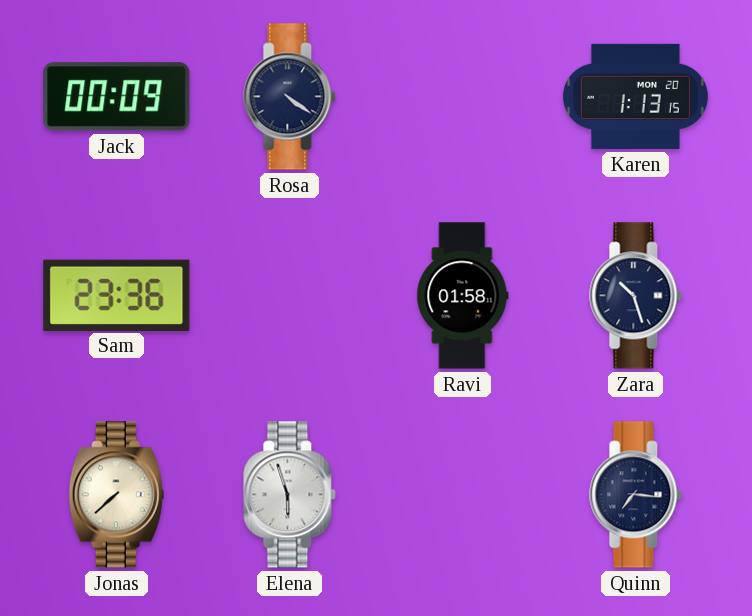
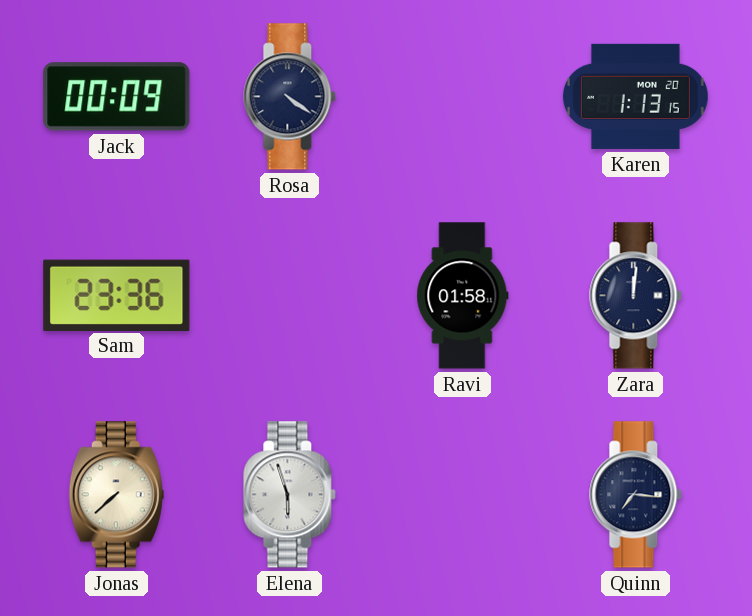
Zara: 10:27 -> 12:01
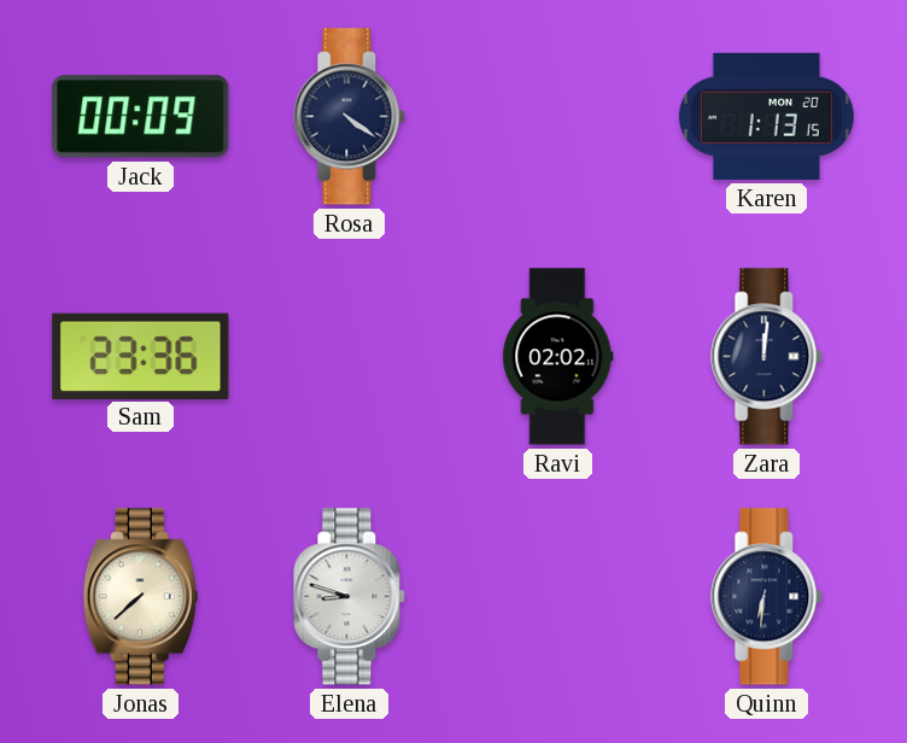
Ravi: 01:58 -> 02:02
Elena: 5:57 -> 8:48
Quinn: 7:16 -> 6:31
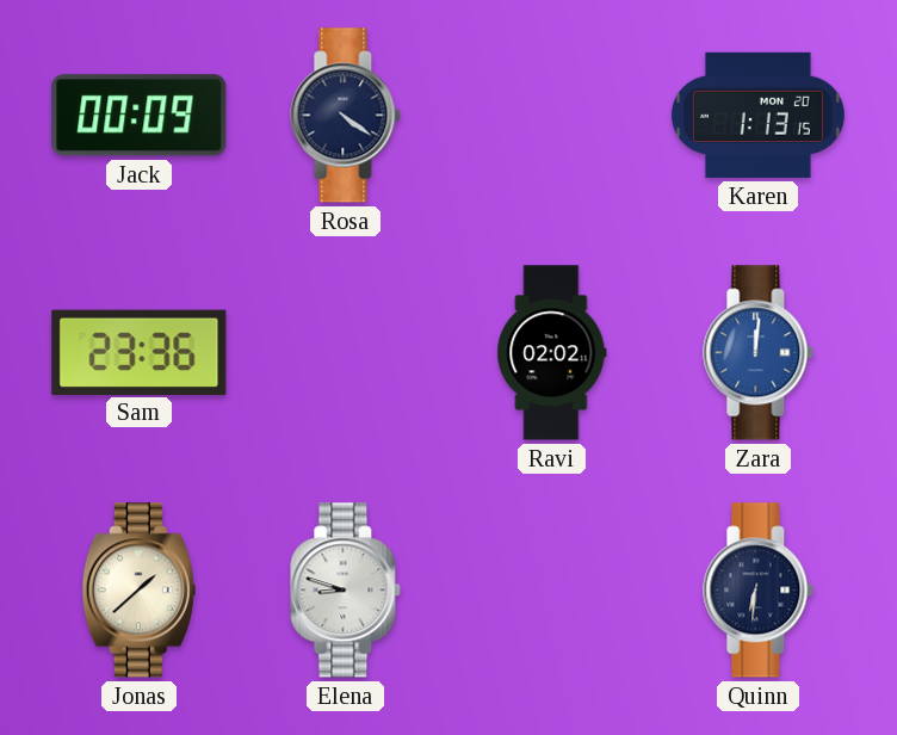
Zara dial: navy -> blue
Jonas: 7:38 -> 1:38
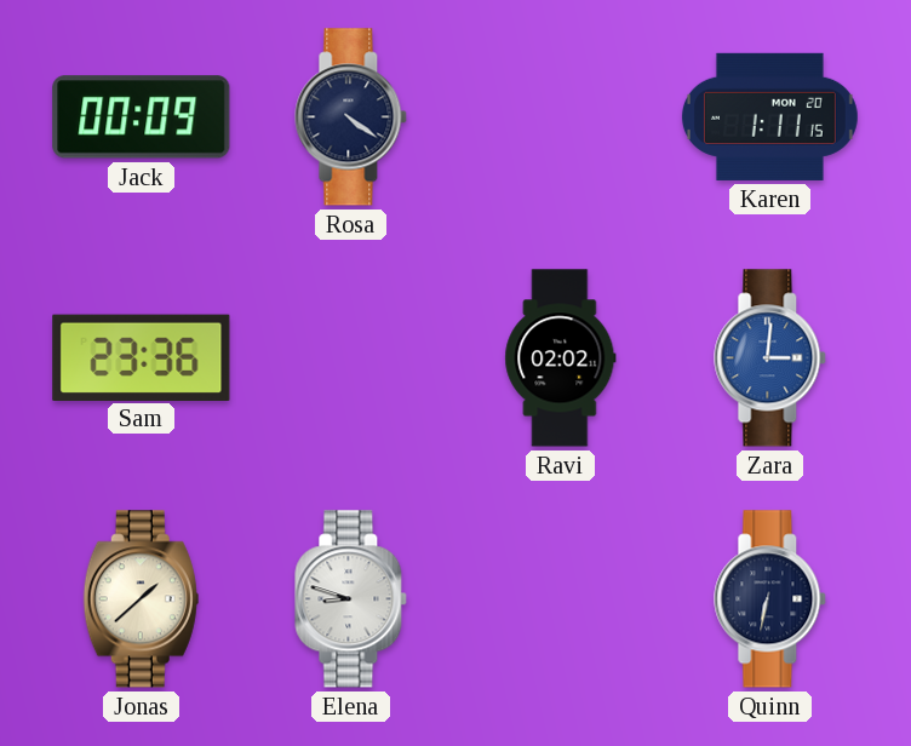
Karen: 1:13 -> 1:11
Zara: 12:01 -> 3:01
Quinn: 6:31 -> 6:32
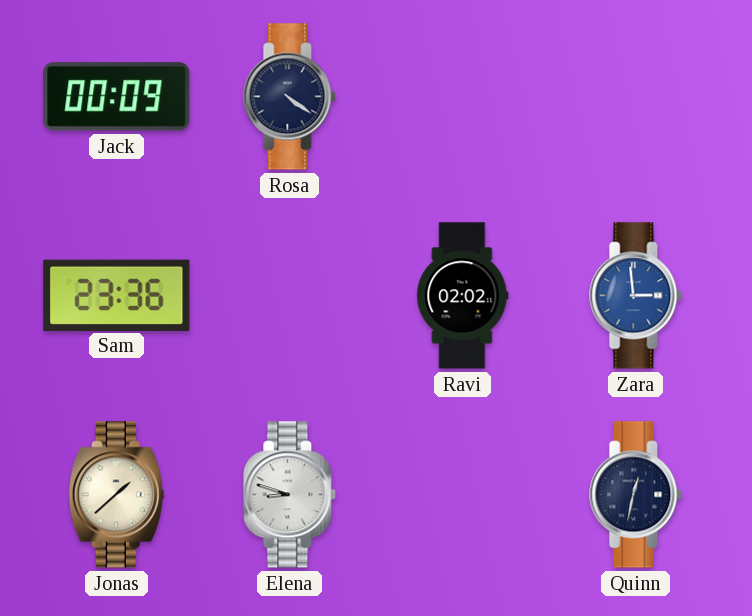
Karen: 1:11 -> none
Zara: 3:01 -> 2:59
Quinn: 6:32 -> 12:32
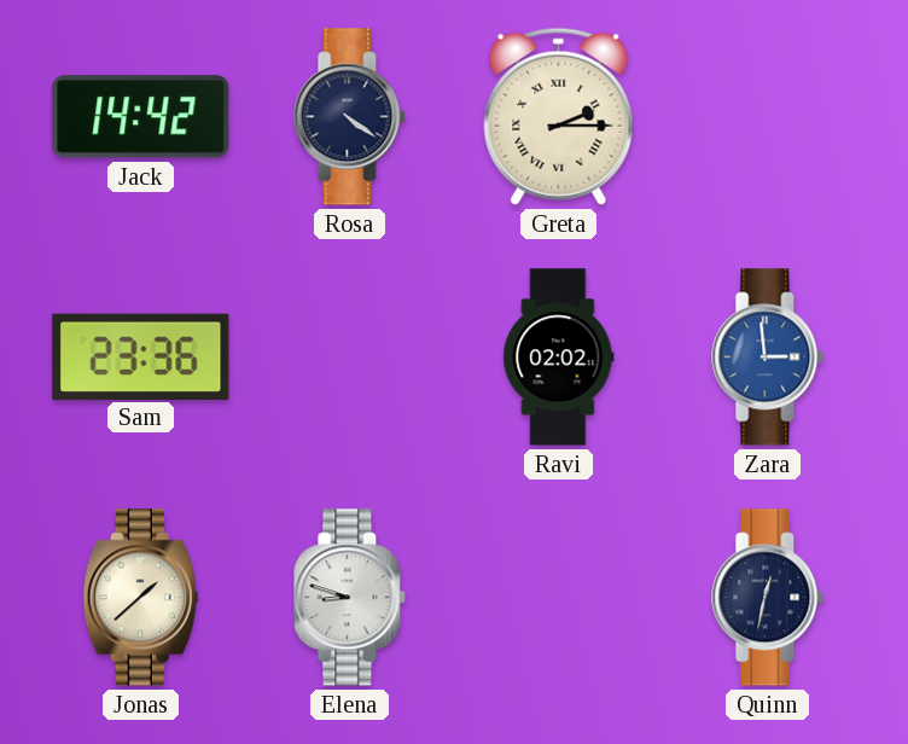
Jack: 00:09 -> 14:42
Greta: none -> 2:15
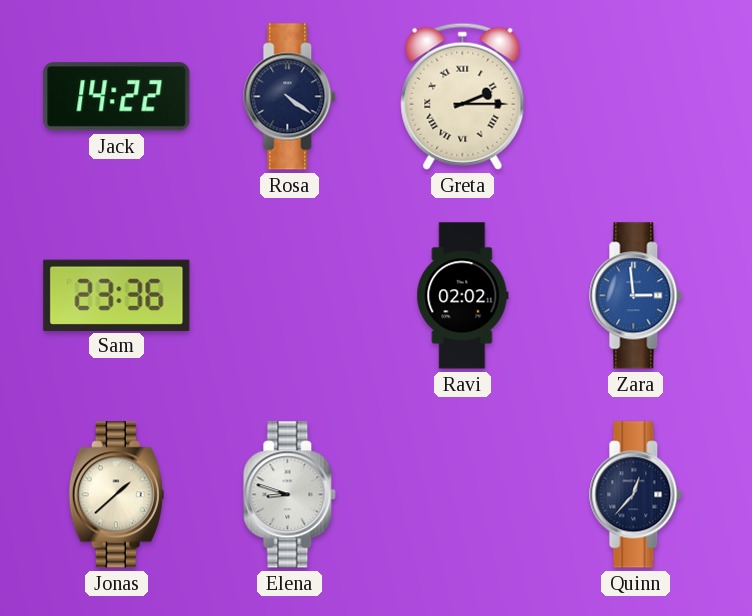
Jack: 14:42 -> 14:22
Quinn: 12:32 -> 12:37
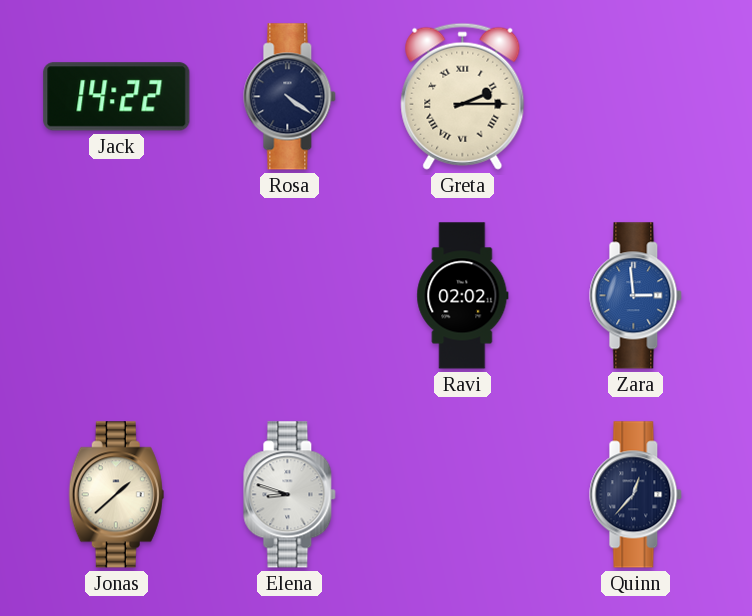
Sam: 23:36 -> none
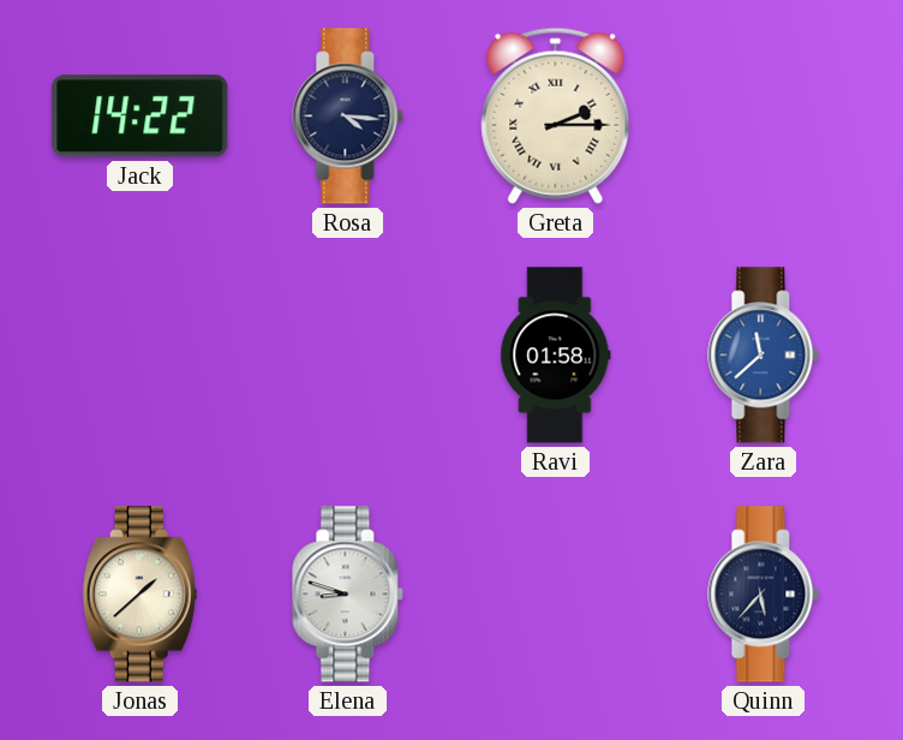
Rosa: 4:21 -> 4:16
Ravi: 02:02 -> 01:58
Zara: 2:59 -> 11:38
Quinn: 12:37 -> 5:37
